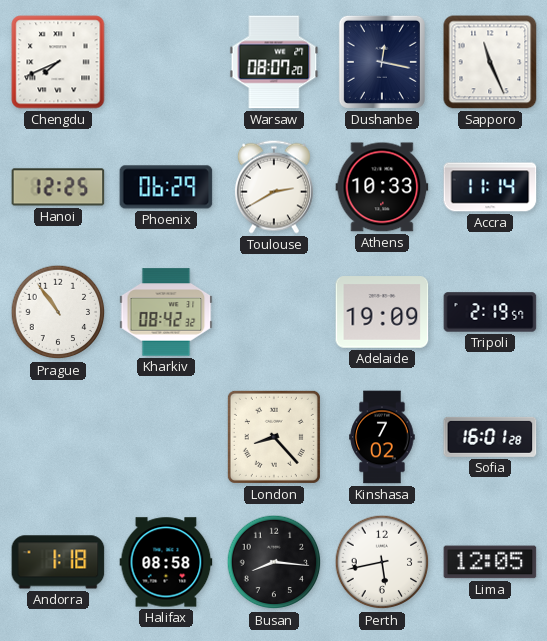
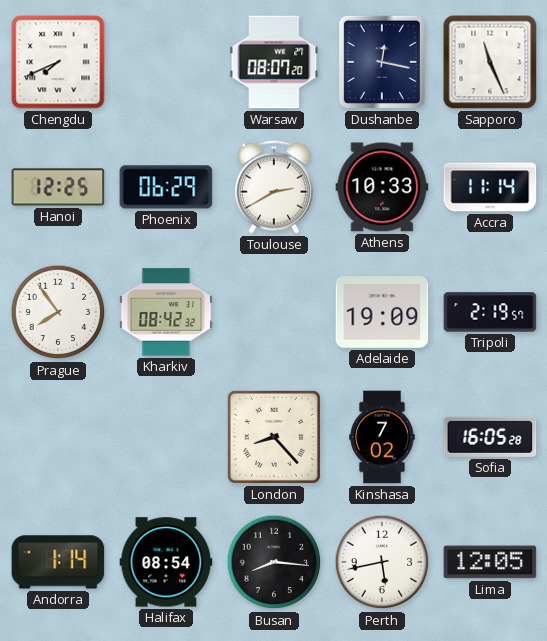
Prague: 10:54 -> 7:54
Sofia: 16:01 -> 16:05
Andorra: 1:18 -> 1:14
Halifax: 08:58 -> 08:54
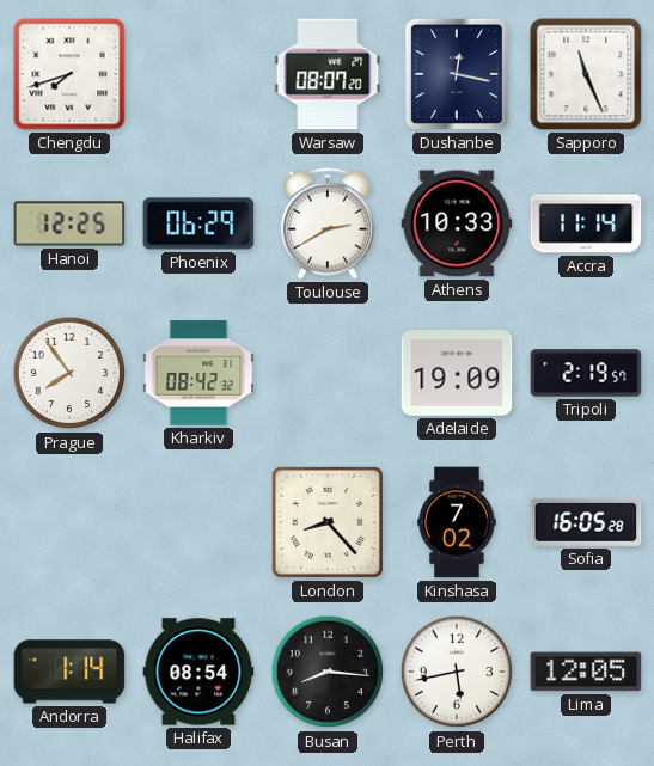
Chengdu: 7:41 -> 7:42
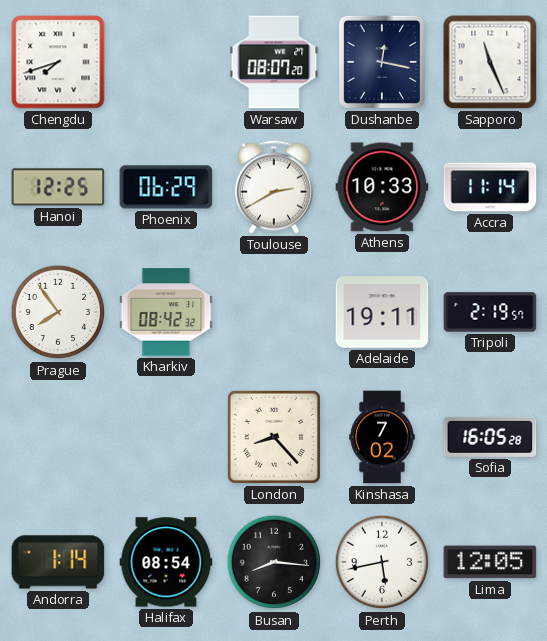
Adelaide: 19:09 -> 19:11
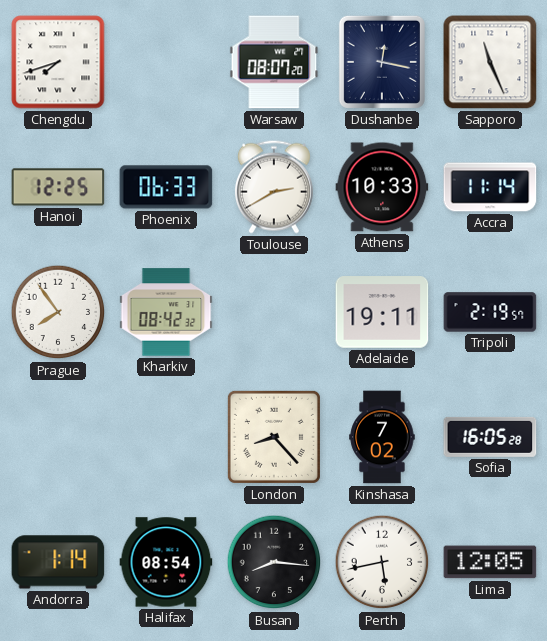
Phoenix: 06:29 -> 06:33
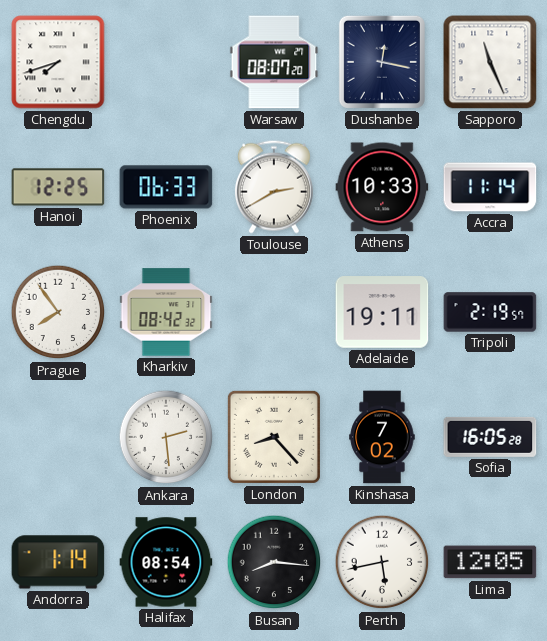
Ankara: none -> 2:29
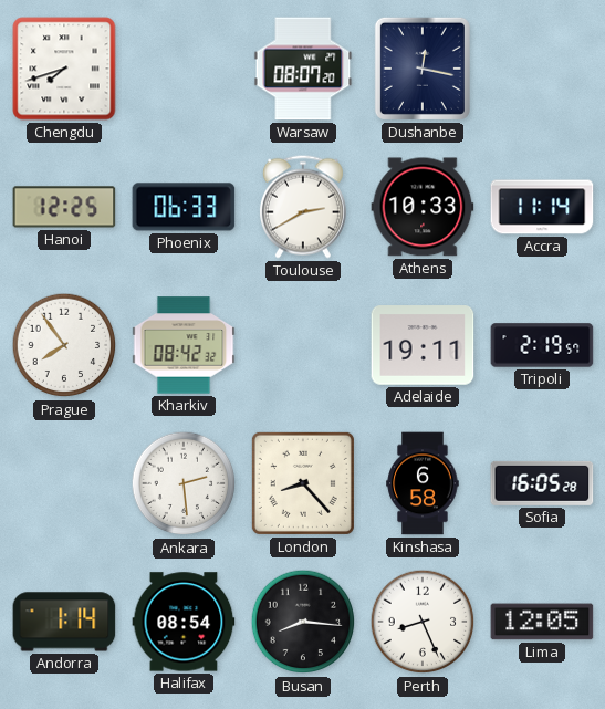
Sapporo: 11:26 -> none
Kinshasa: 7:02 -> 6:58
Perth: 5:43 -> 8:26
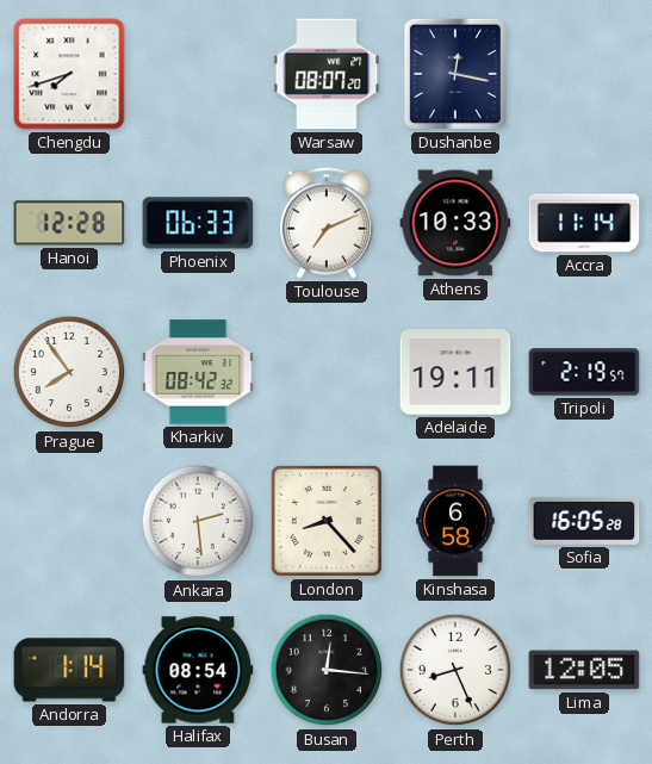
Hanoi: 12:25 -> 12:28
Toulouse: 2:40 -> 7:11
Busan: 8:16 -> 12:16
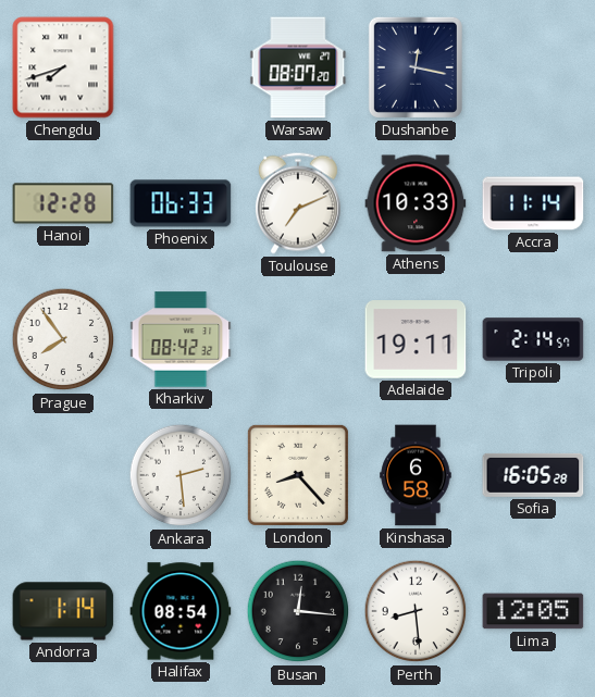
Tripoli: 2:19 -> 2:14
Perth: 8:26 -> 8:29
